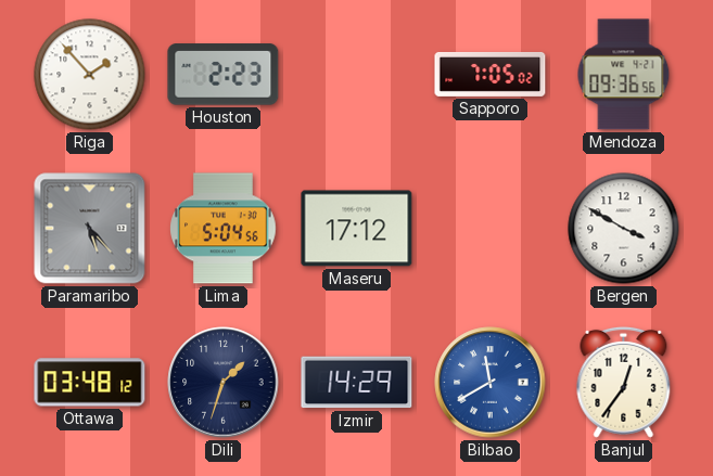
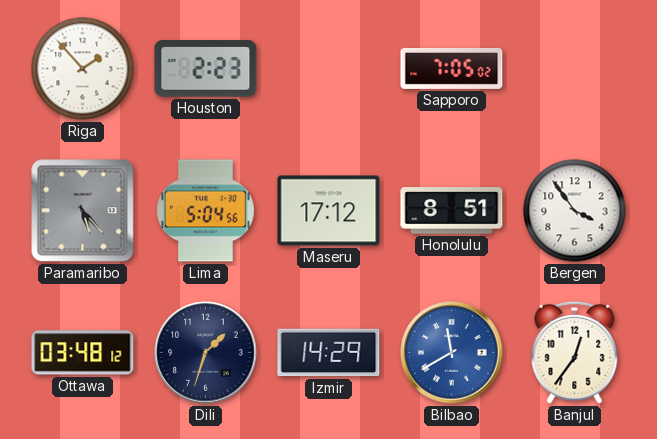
Mendoza: 09:36 -> none
Honolulu: none -> 8:51
Bergen: 3:50 -> 3:54
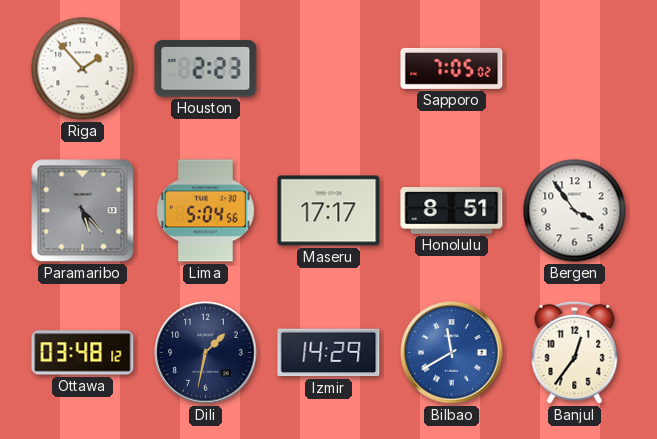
Maseru: 17:12 -> 17:17
Dili: 1:33 -> 1:32
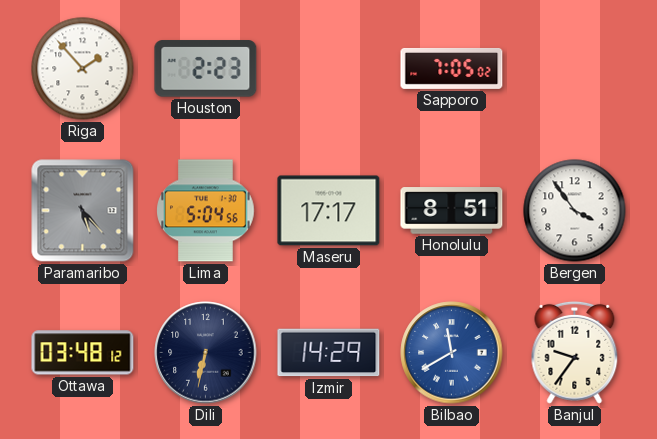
Dili: 1:32 -> 6:32
Banjul: 12:36 -> 9:36
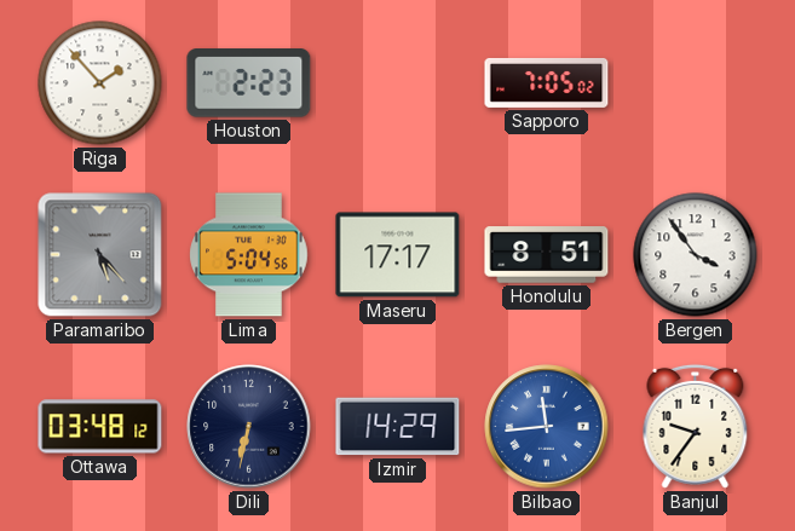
Bilbao: 11:40 -> 11:44
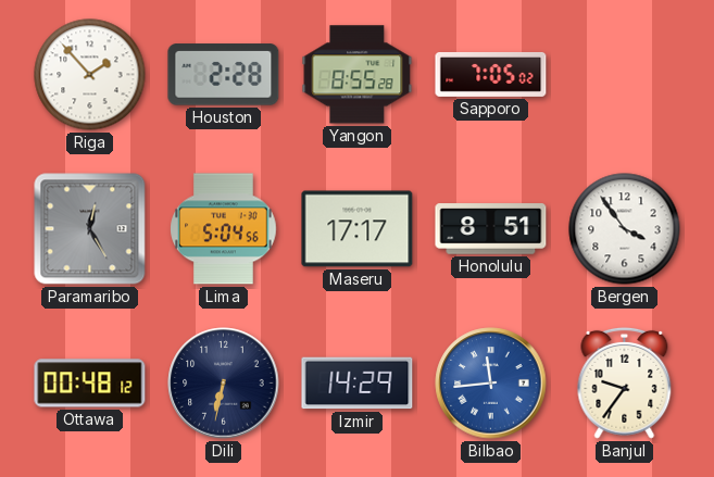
Houston: 2:23 -> 2:28
Yangon: none -> 8:55
Paramaribo: 5:23 -> 12:25
Ottawa: 03:48 -> 00:48
